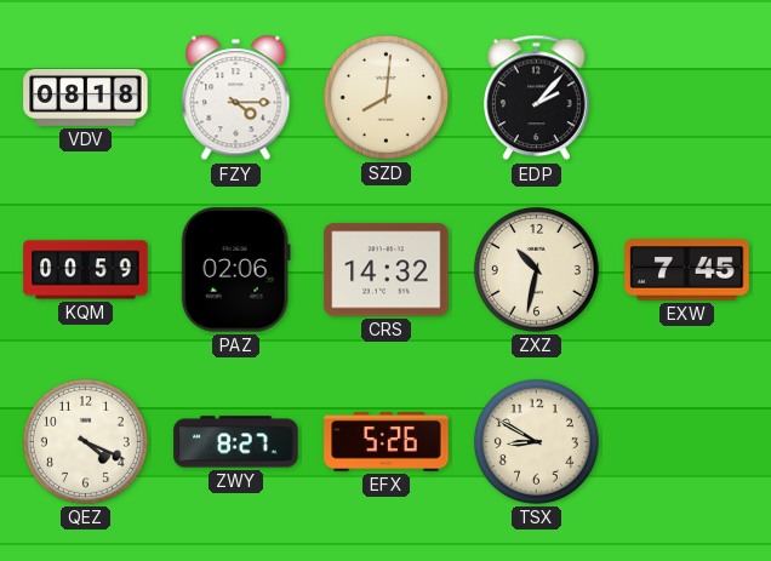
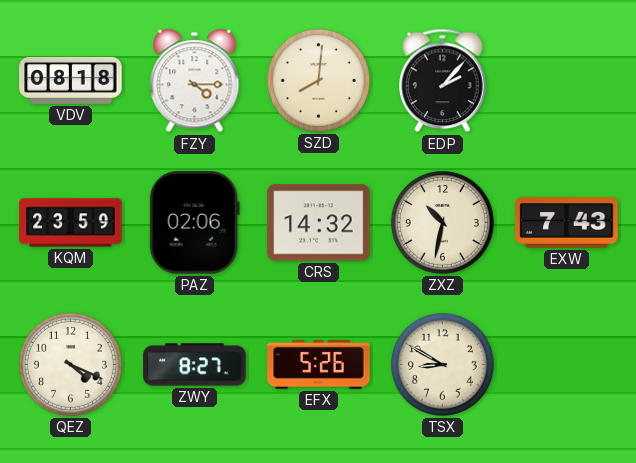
KQM: 00:59 -> 23:59
EXW: 7:45 -> 7:43
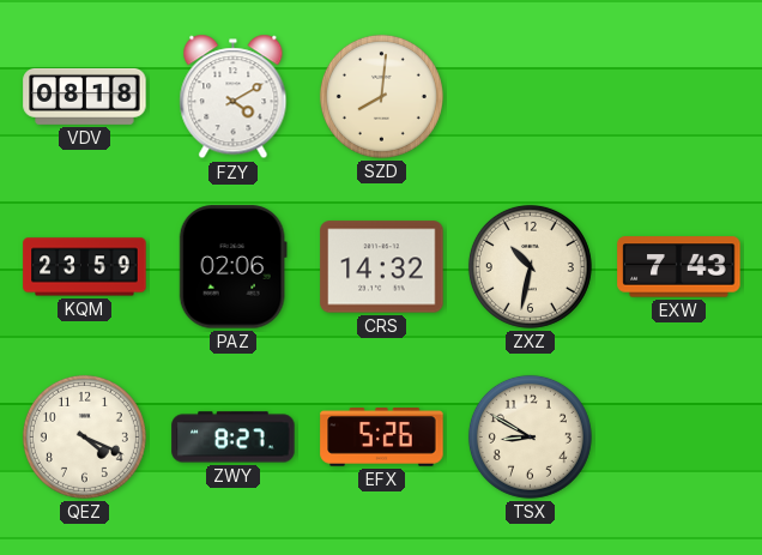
FZY: 4:15 -> 4:10
EDP: 2:07 -> none
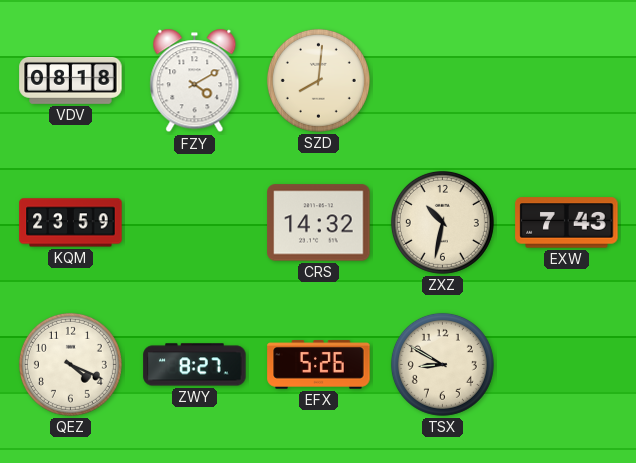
PAZ: 02:06 -> none
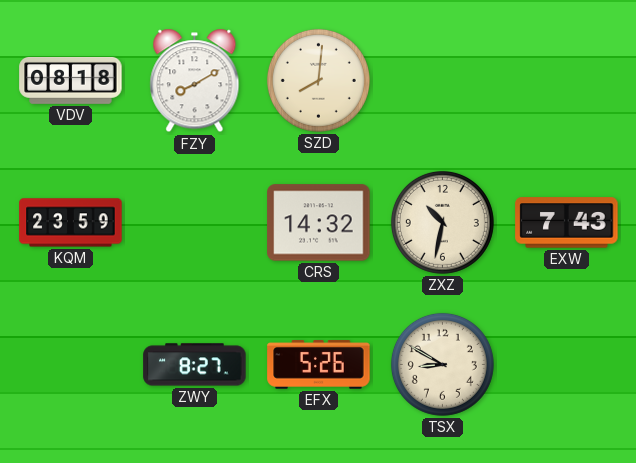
FZY: 4:10 -> 8:10
QEZ: 4:19 -> none
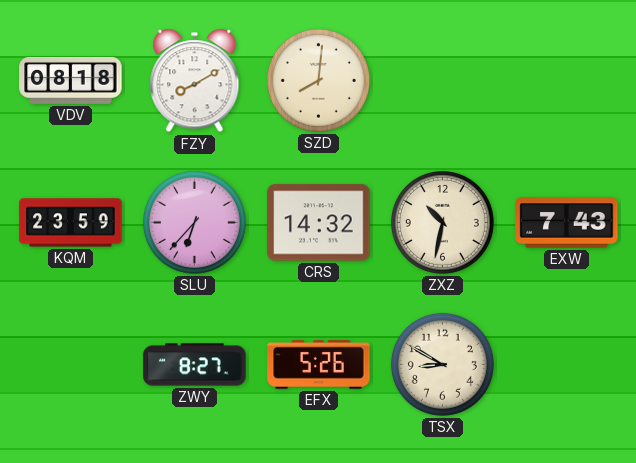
SLU: none -> 6:37
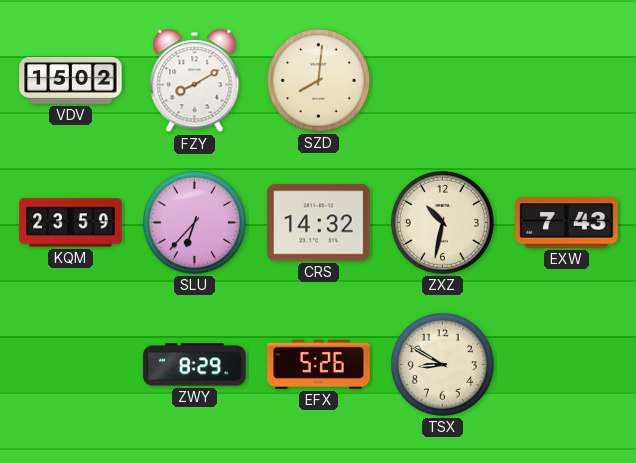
VDV: 08:18 -> 15:02
ZWY: 8:27 -> 8:29
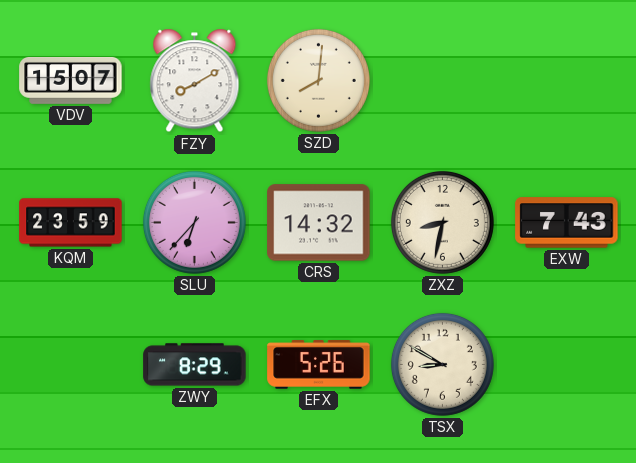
VDV: 15:02 -> 15:07
ZXZ: 10:32 -> 8:32
